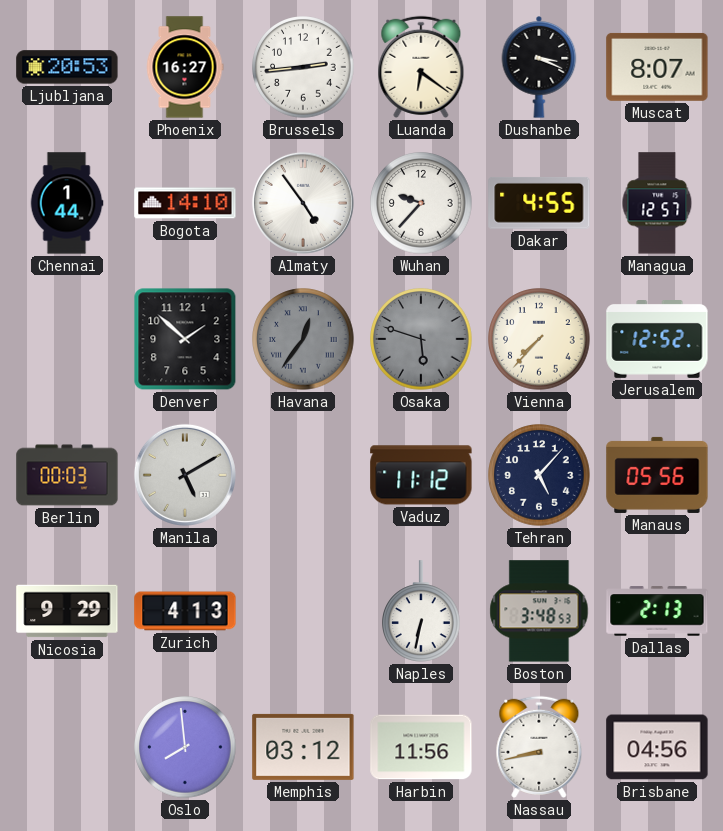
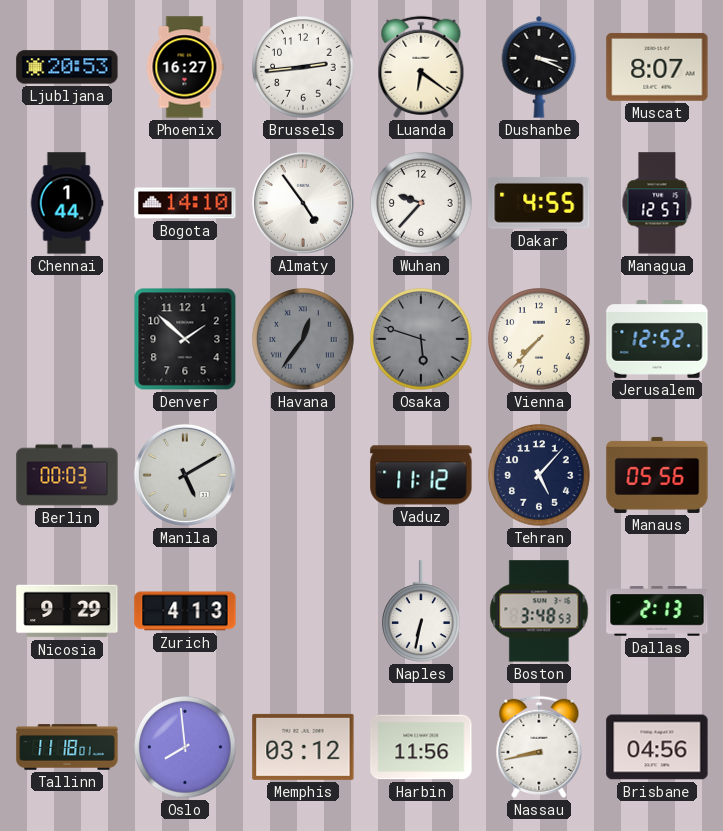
Tallinn: none -> 11:18
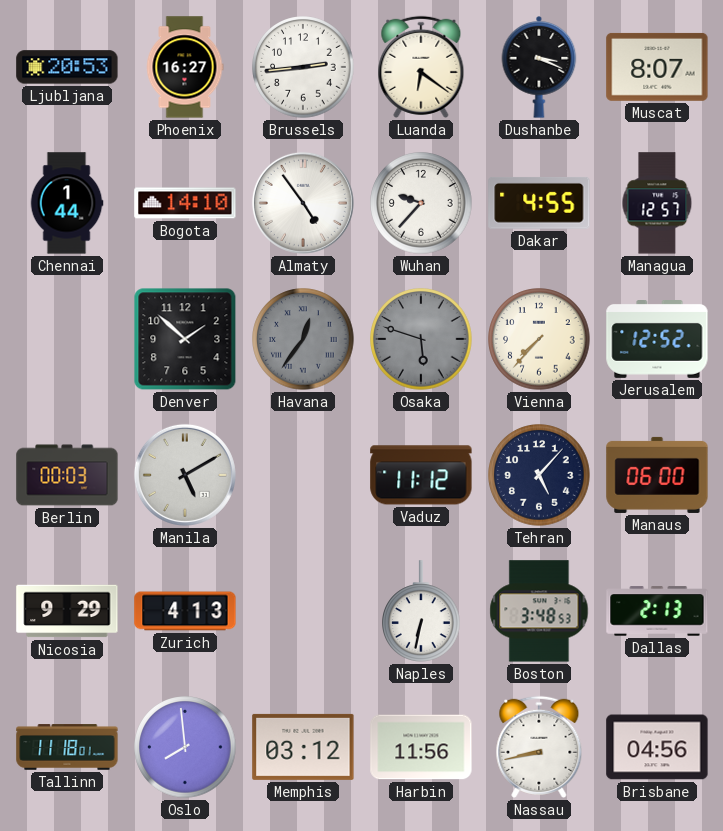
Manaus: 05:56 -> 06:00
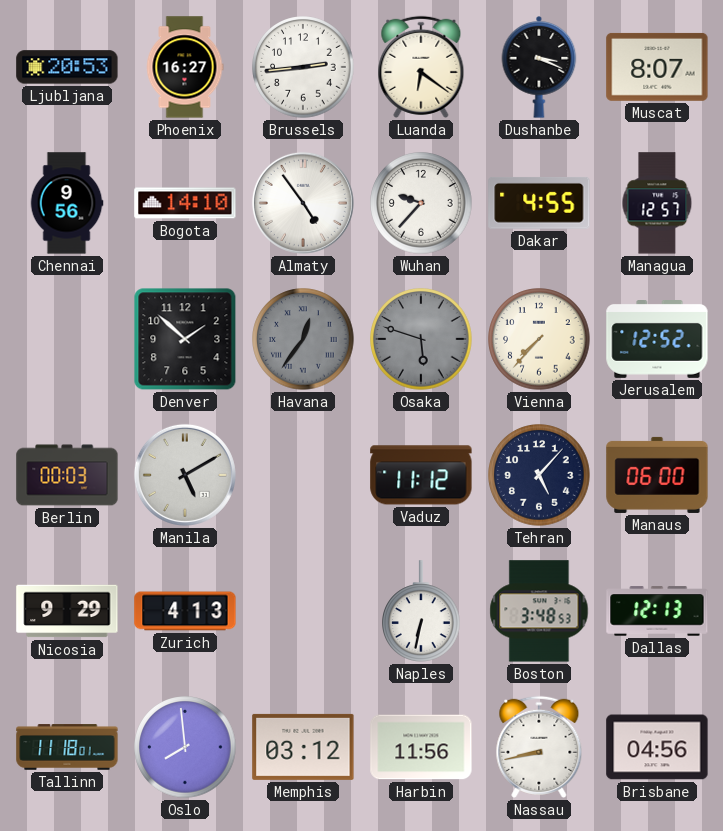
Chennai: 1:44 -> 9:56
Dallas: 2:13 -> 12:13
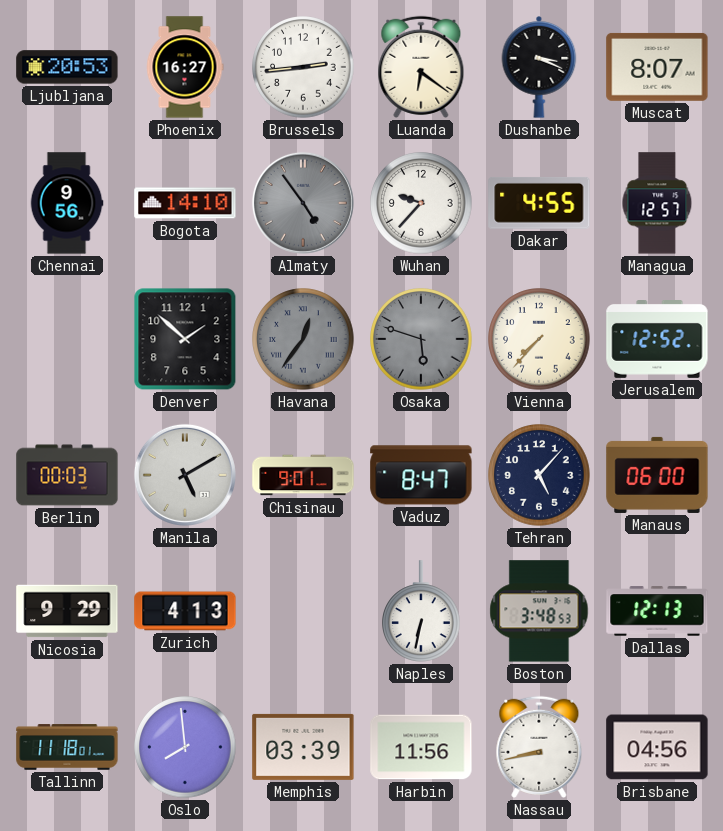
Almaty dial: white -> grey
Chisinau: none -> 9:01
Vaduz: 11:12 -> 8:47
Memphis: 03:12 -> 03:39
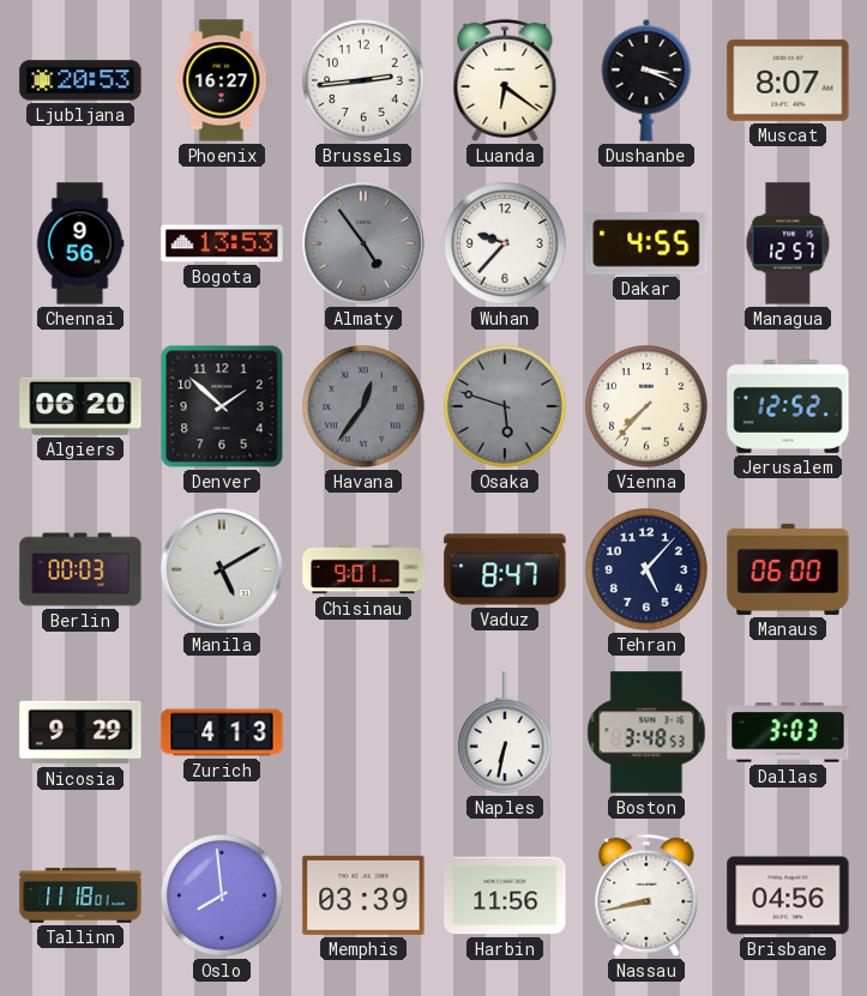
Bogota: 14:10 -> 13:53
Algiers: none -> 06:20
Dallas: 12:13 -> 3:03
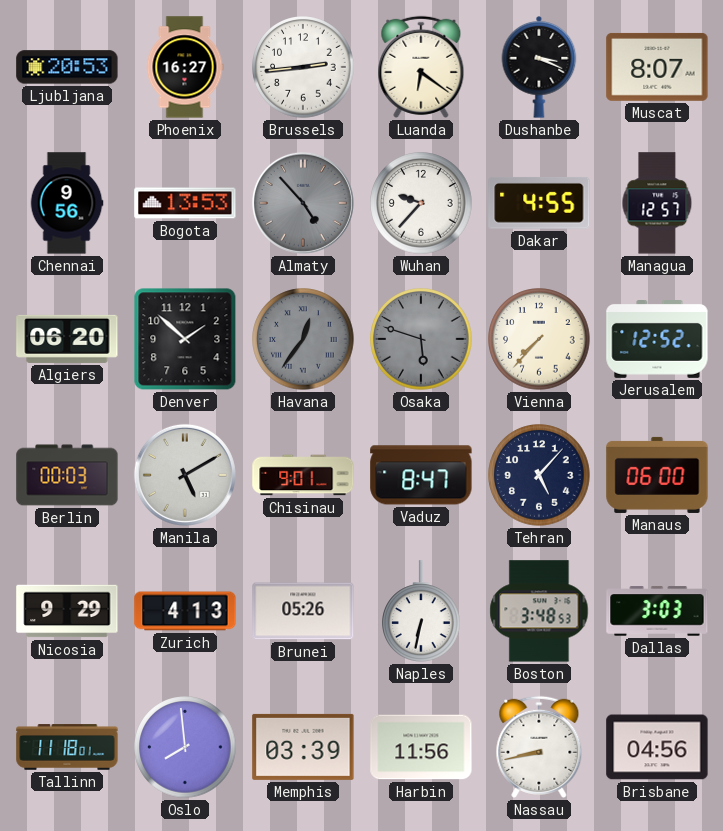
Almaty: 4:54 -> 4:53
Brunei: none -> 05:26
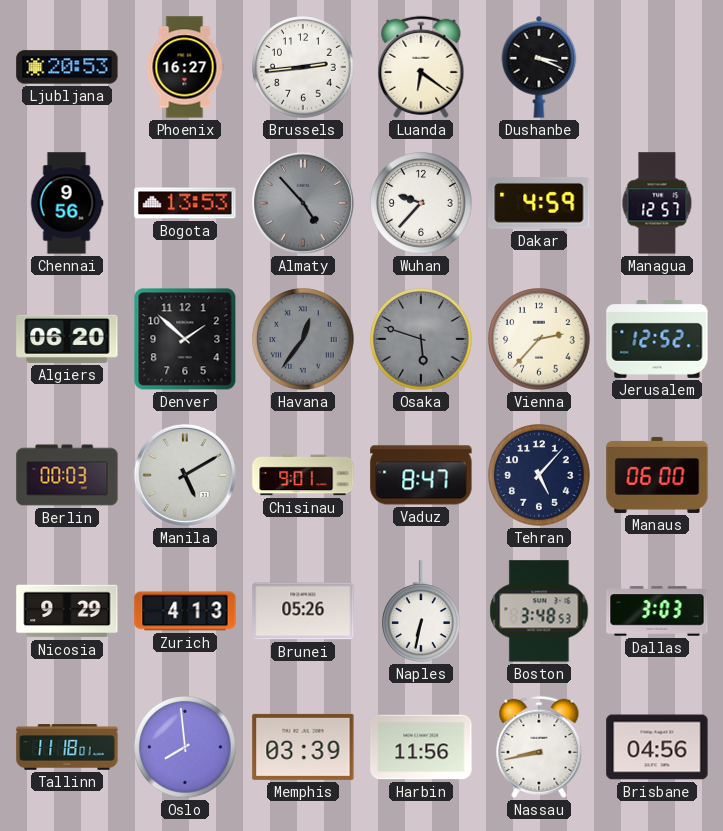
Muscat: 8:07 -> none
Dakar: 4:55 -> 4:59
Vienna: 7:37 -> 2:37
